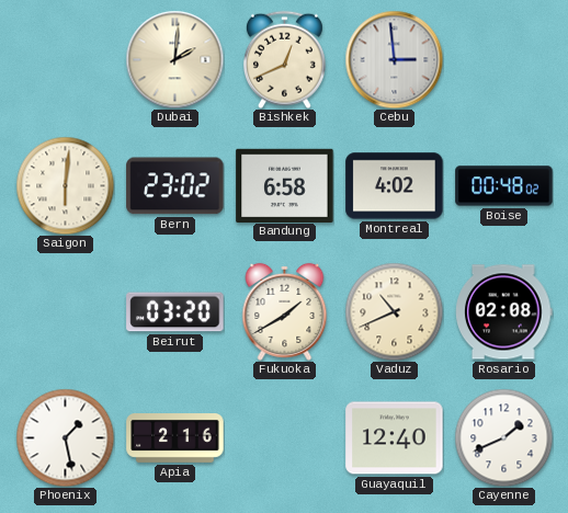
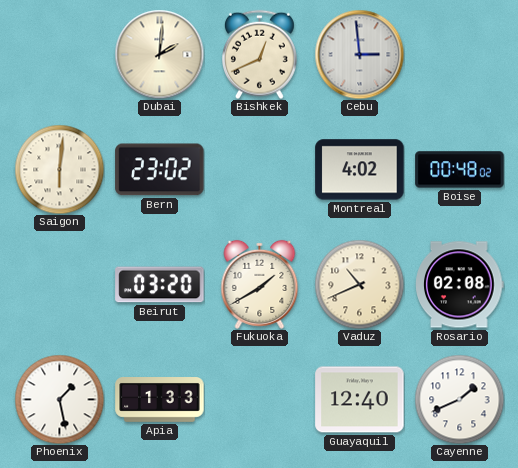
Bandung: 6:58 -> none
Apia: 2:16 -> 1:33
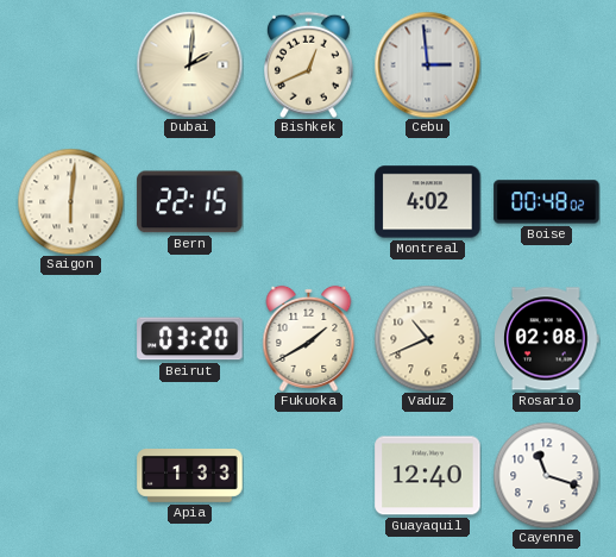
Bern: 23:02 -> 22:15
Phoenix: 1:28 -> none
Cayenne: 1:41 -> 11:18
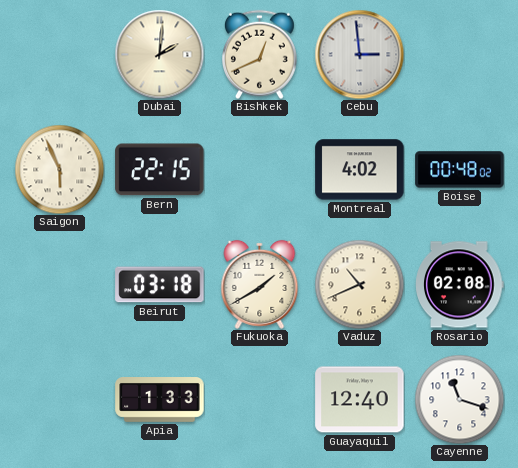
Saigon: 6:01 -> 5:56
Beirut: 03:20 -> 03:18
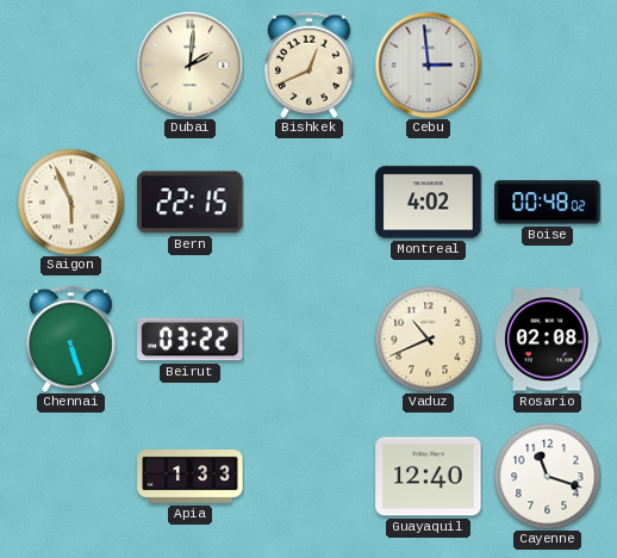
Chennai: none -> 5:27
Beirut: 03:18 -> 03:22
Fukuoka: 1:40 -> none
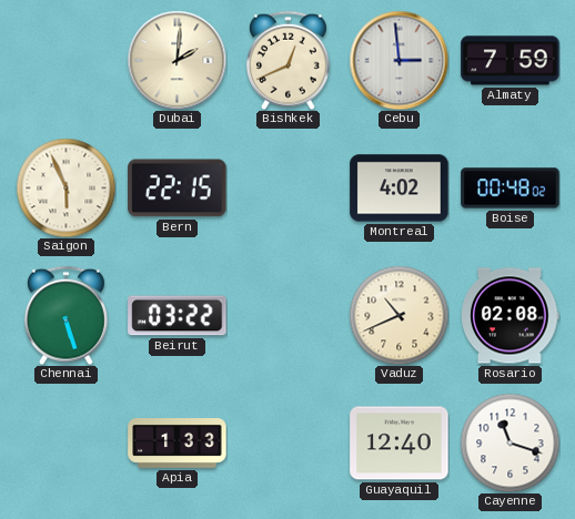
Almaty: none -> 7:59
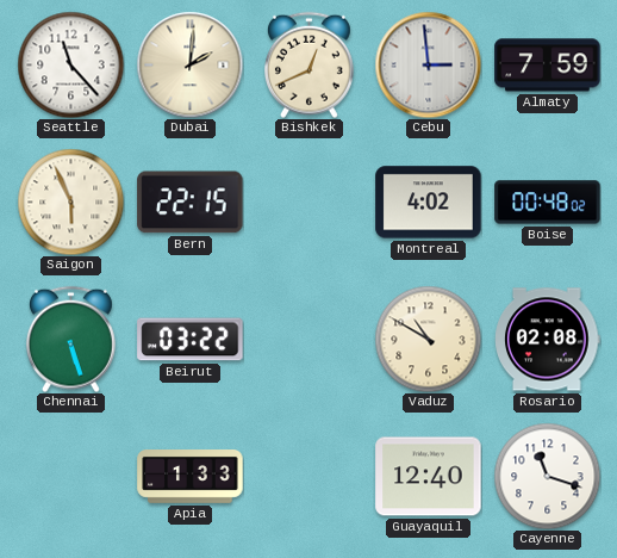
Seattle: none -> 11:23
Vaduz: 10:41 -> 10:50
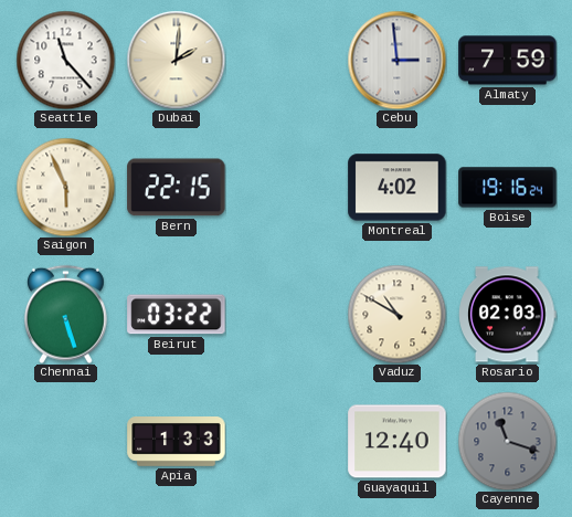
Bishkek: 12:41 -> none
Boise: 00:48 -> 19:16
Rosario: 02:08 -> 02:03
Cayenne dial: white -> grey
